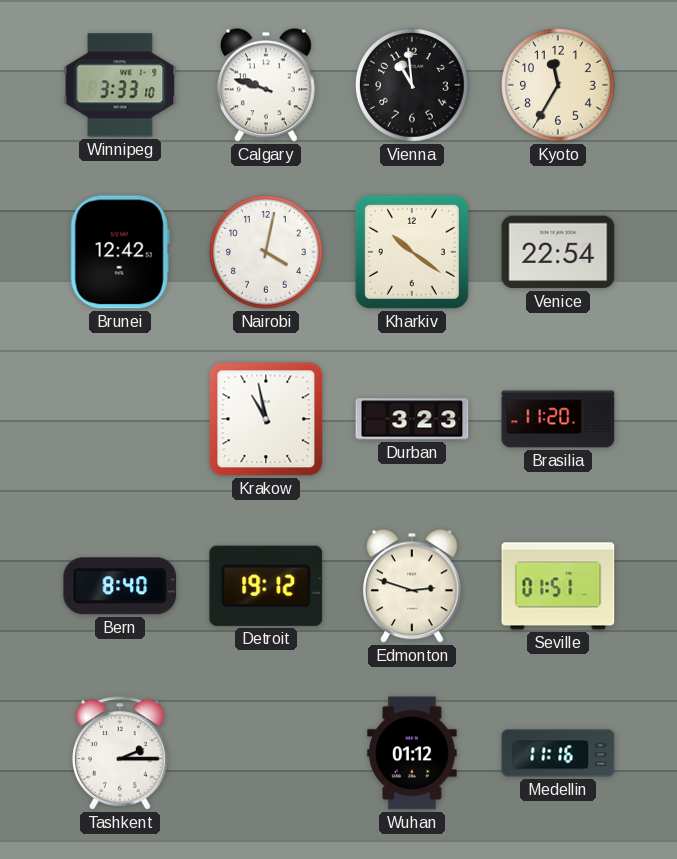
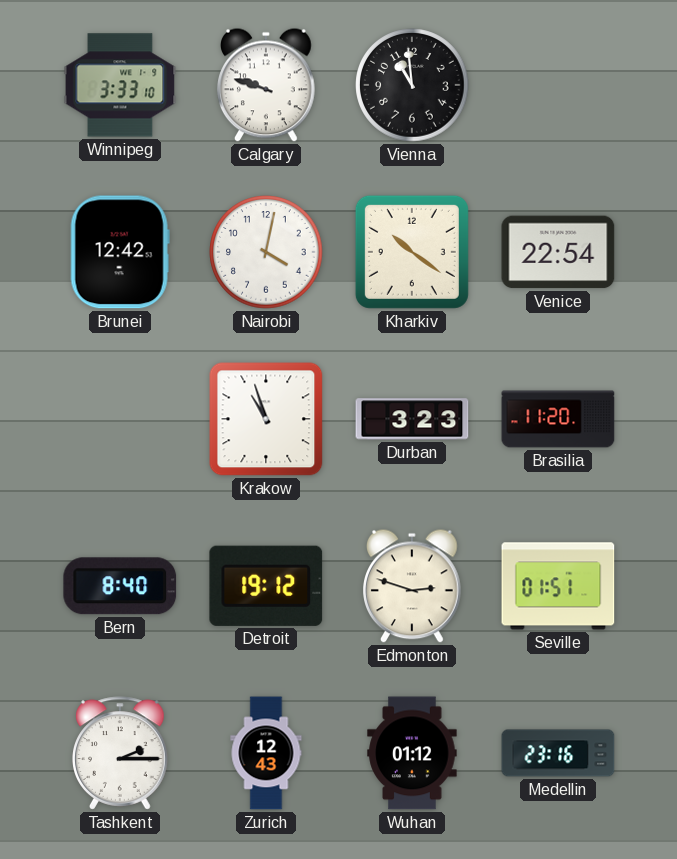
Kyoto: 11:35 -> none
Krakow: 10:58 -> 10:57
Zurich: none -> 12:43
Medellin: 11:16 -> 23:16
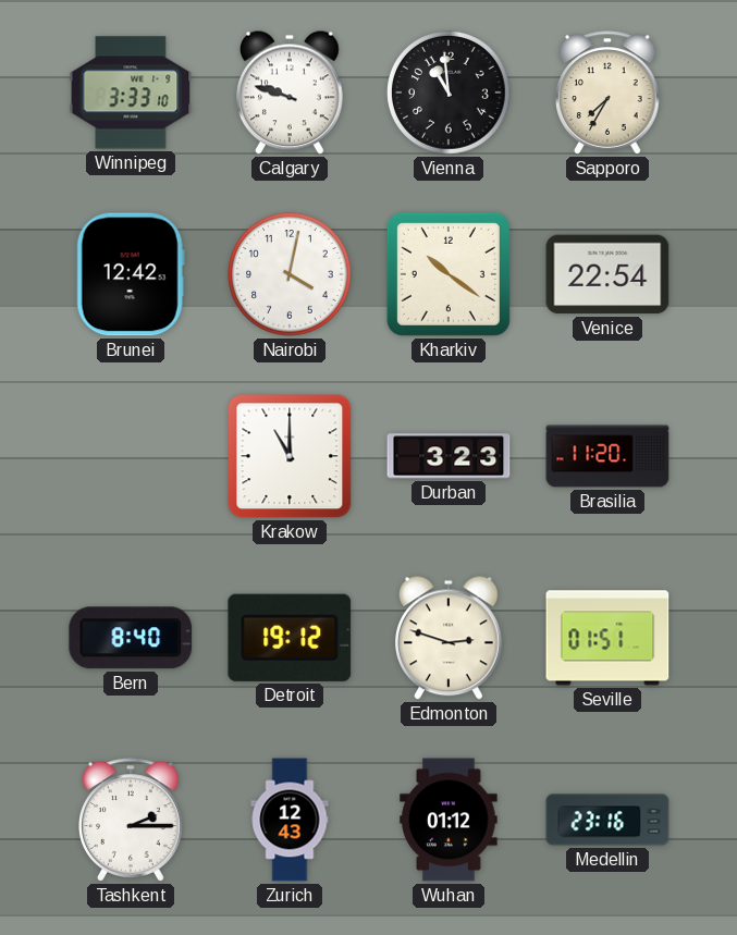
Sapporo: none -> 7:35
Krakow: 10:57 -> 11:00
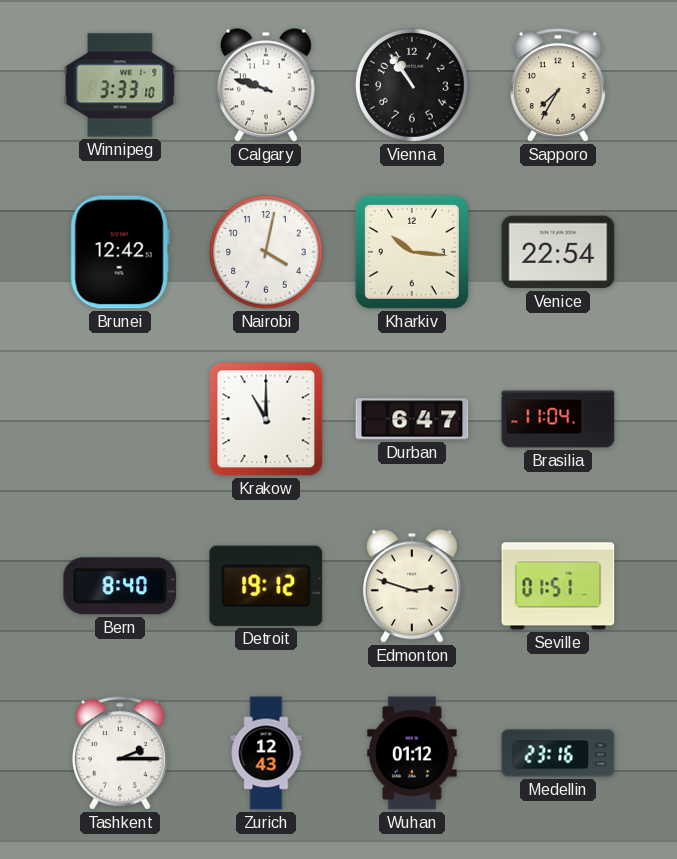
Vienna: 10:59 -> 10:54
Kharkiv: 10:21 -> 10:16
Durban: 3:23 -> 6:47
Brasilia: 11:20 -> 11:04
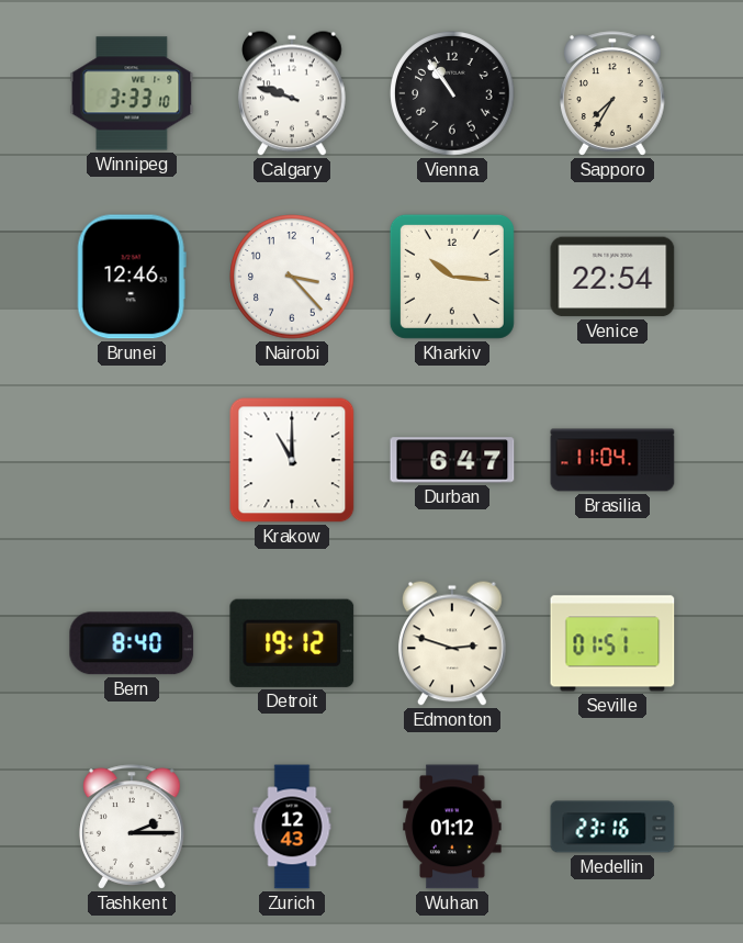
Brunei: 12:42 -> 12:46
Nairobi: 4:02 -> 3:23
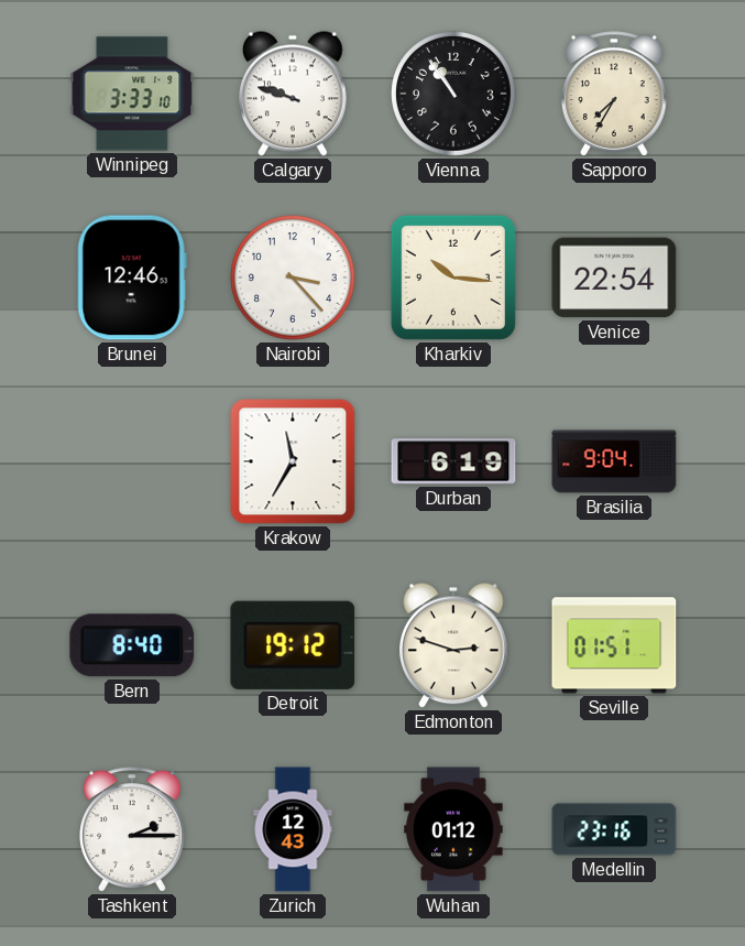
Krakow: 11:00 -> 11:35
Durban: 6:47 -> 6:19
Brasilia: 11:04 -> 9:04
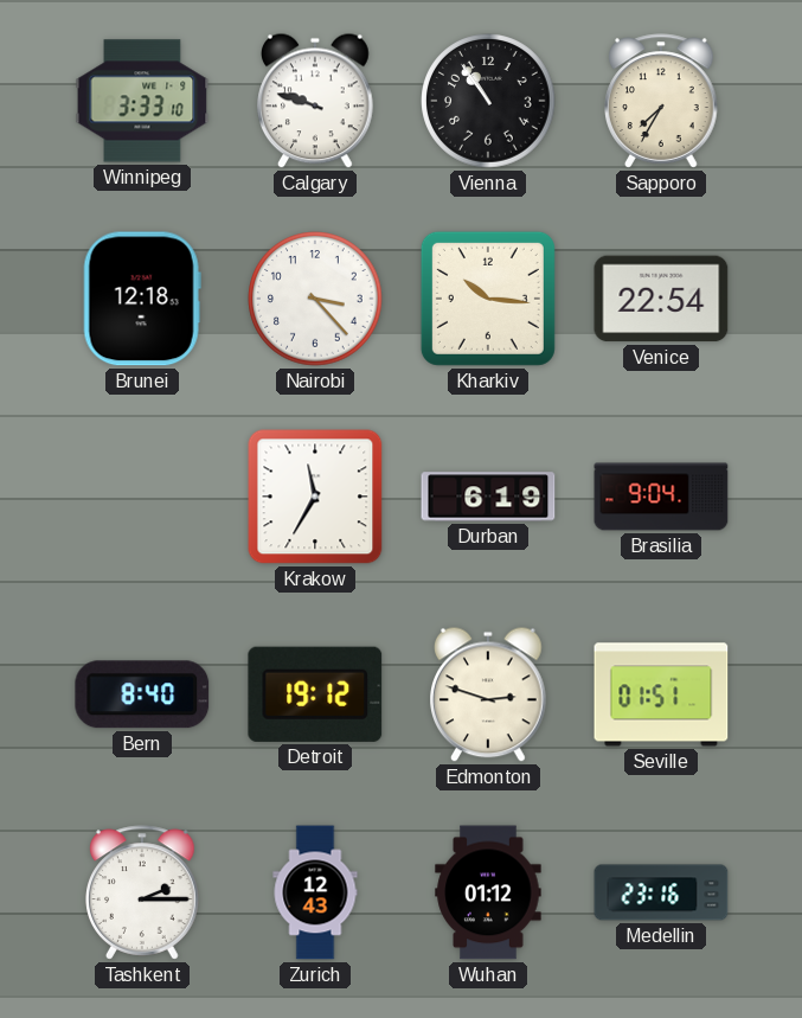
Brunei: 12:46 -> 12:18
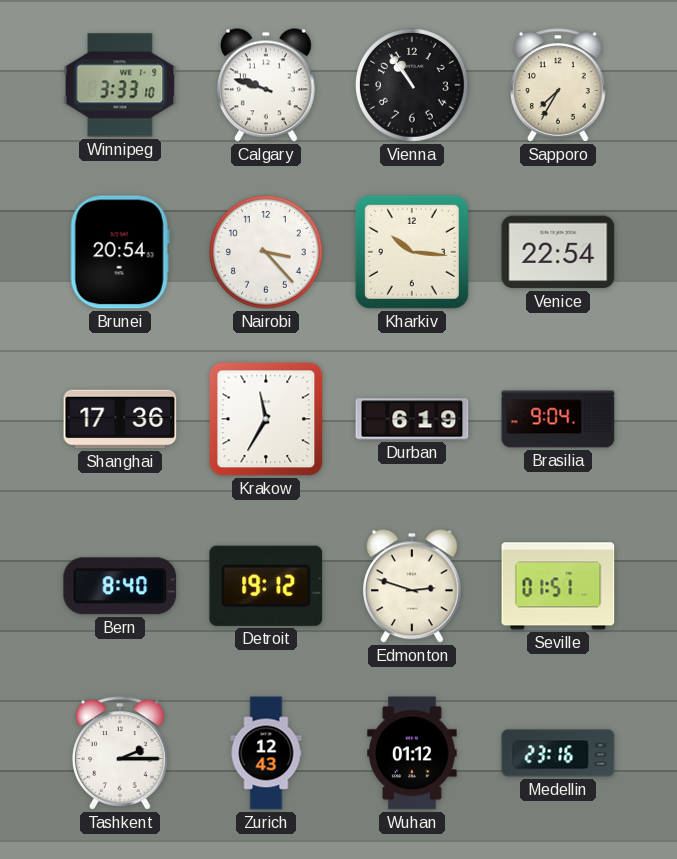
Brunei: 12:18 -> 20:54
Shanghai: none -> 17:36
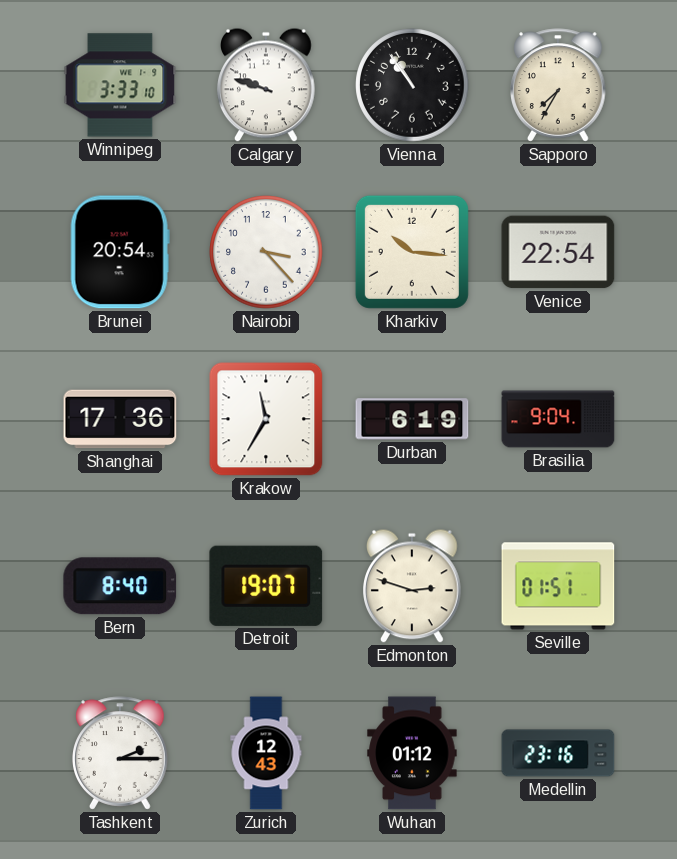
Detroit: 19:12 -> 19:07
